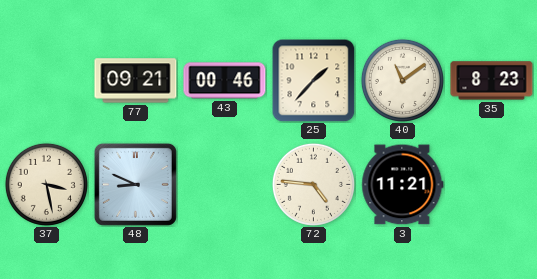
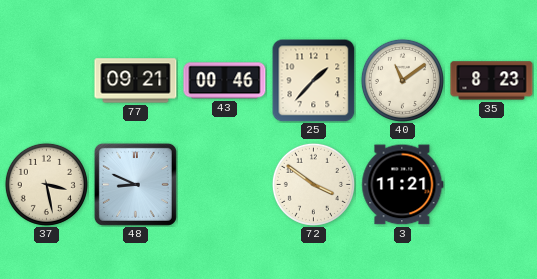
72: 4:46 -> 3:51
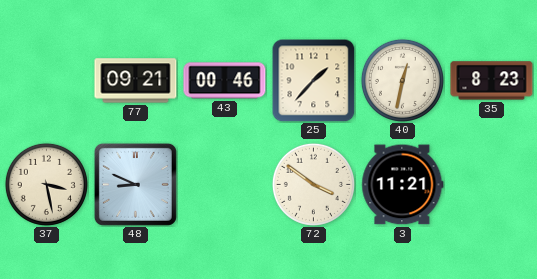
40: 11:09 -> 12:32
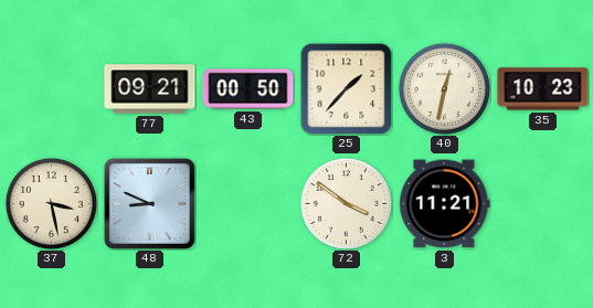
43: 00:46 -> 00:50
35: 8:23 -> 10:23
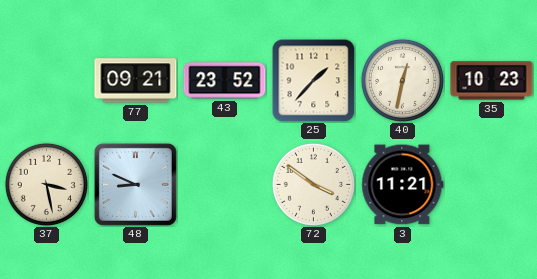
43: 00:50 -> 23:52
